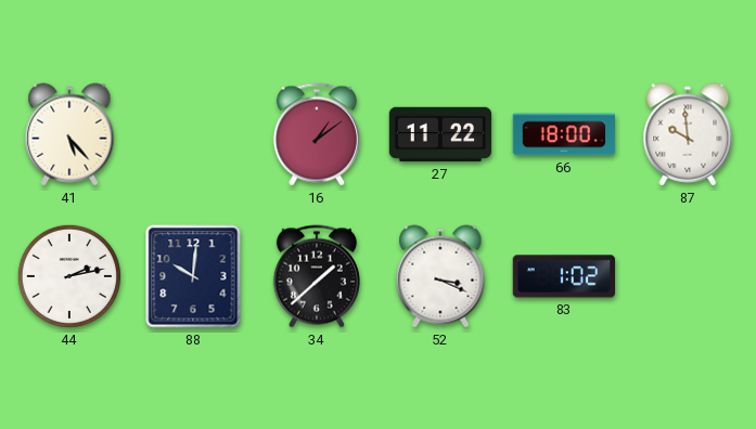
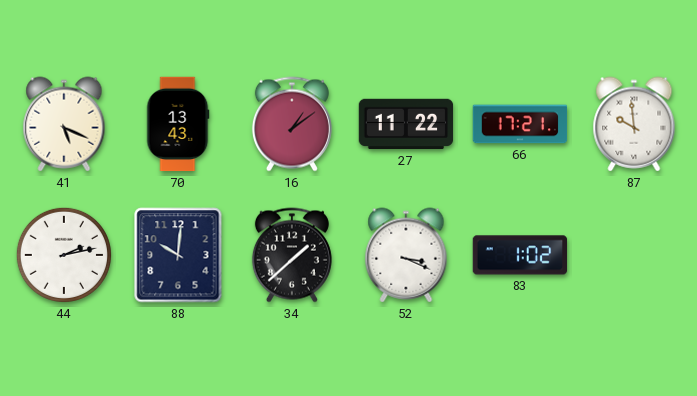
41: 5:23 -> 5:19
70: none -> 13:43
66: 18:00 -> 17:21
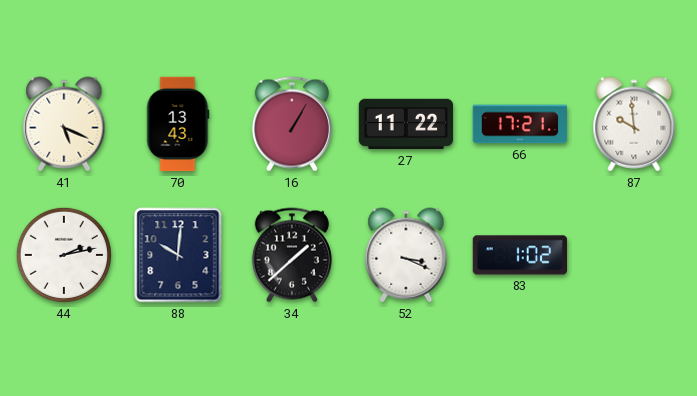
16: 1:09 -> 1:05
